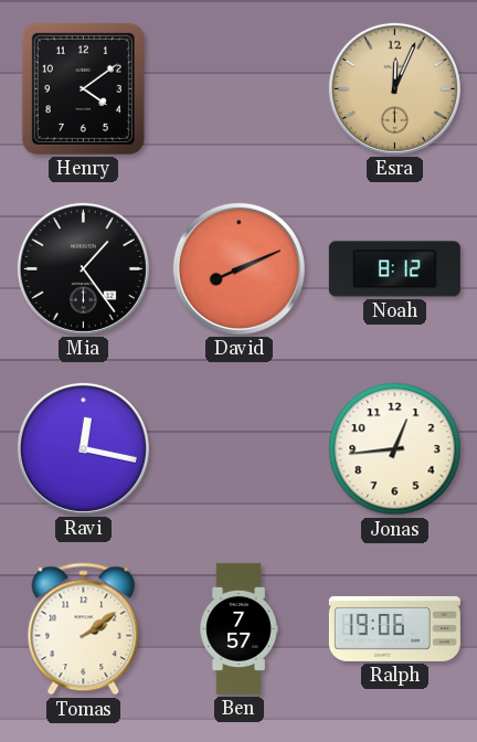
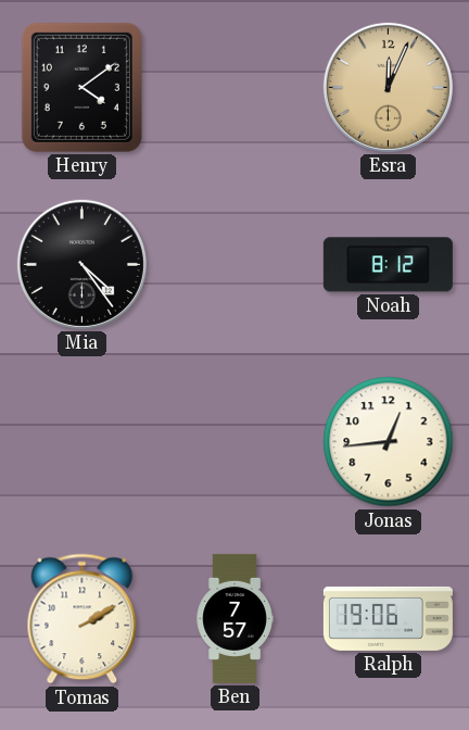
Mia: 1:24 -> 4:24
David: 8:11 -> none
Ravi: 12:17 -> none
Tomas: 2:09 -> 2:10
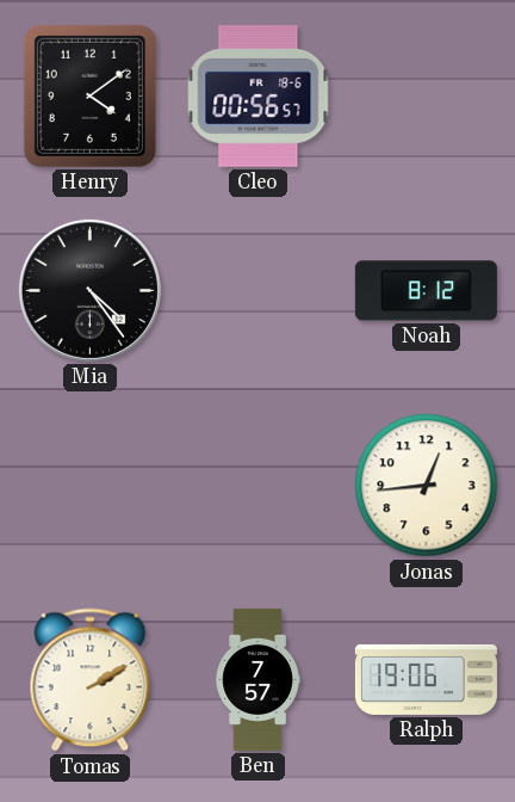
Cleo: none -> 00:56
Esra: 12:04 -> none
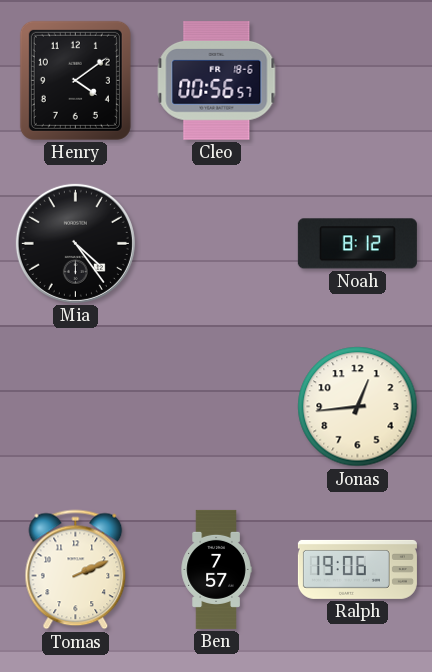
Tomas: 2:10 -> 2:11
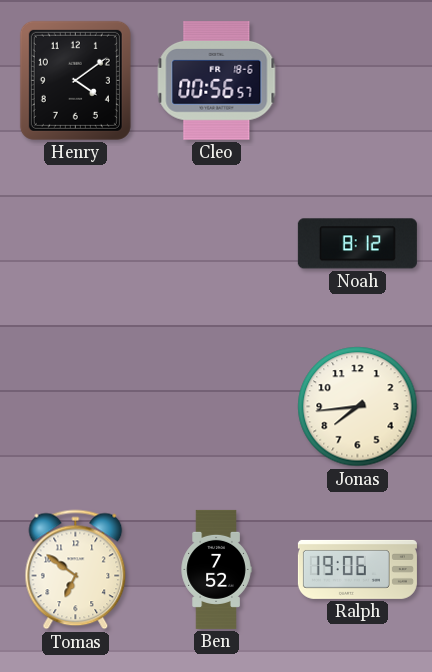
Mia: 4:24 -> none
Jonas: 12:44 -> 7:44
Tomas: 2:11 -> 6:51
Ben: 7:57 -> 7:52
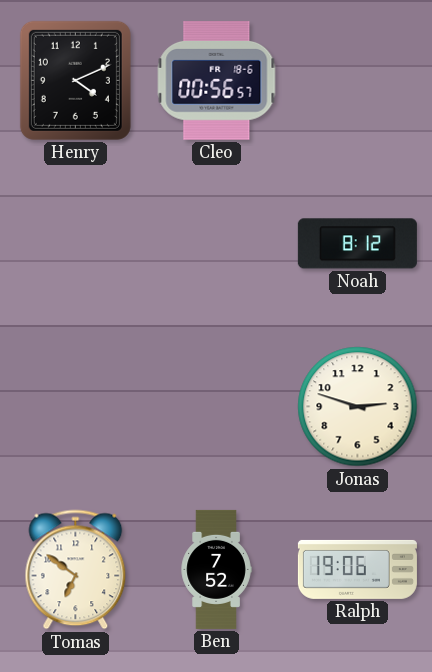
Henry: 4:09 -> 4:11
Jonas: 7:44 -> 2:48
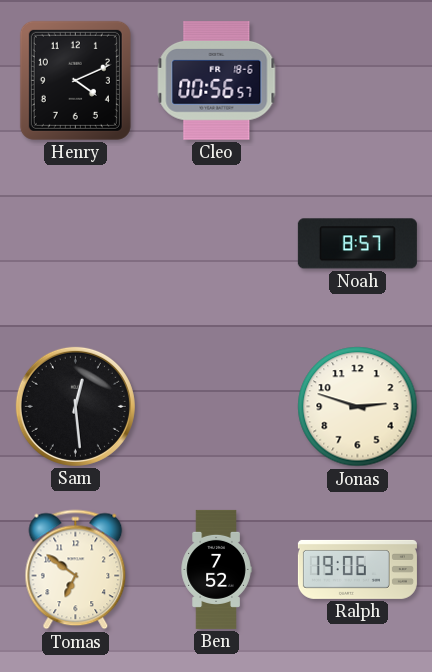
Noah: 8:12 -> 8:57
Sam: none -> 12:29
